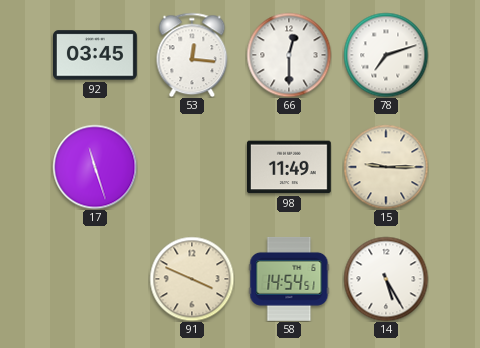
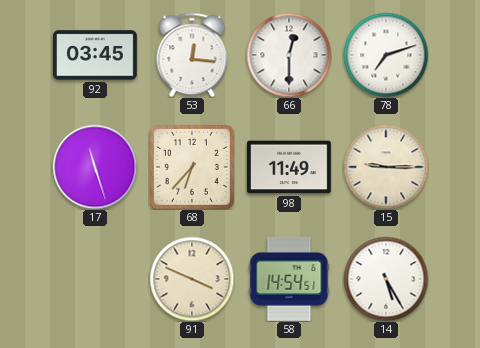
68: none -> 6:37
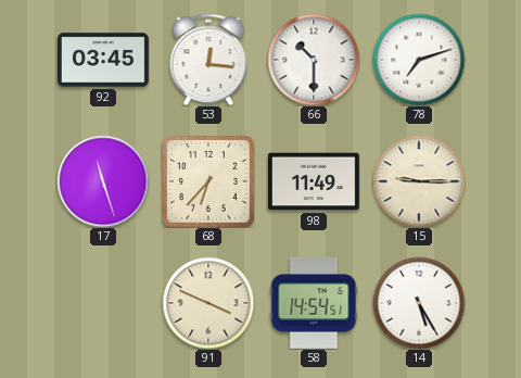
66: 12:30 -> 10:30
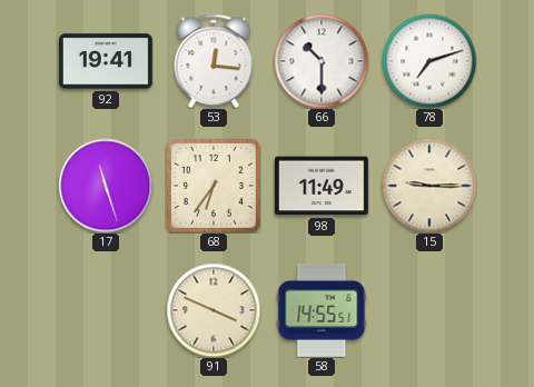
92: 03:45 -> 19:41
68: 6:37 -> 6:36
58: 14:54 -> 14:55
14: 5:25 -> none
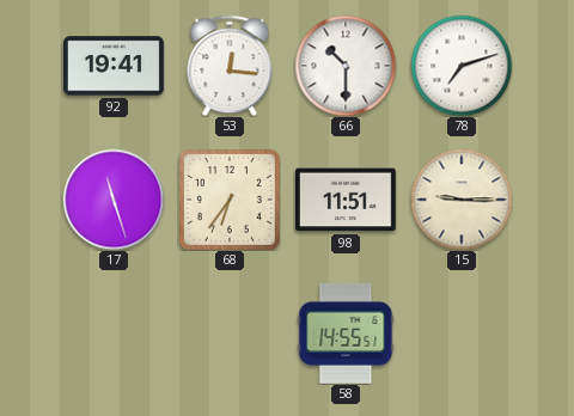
98: 11:49 -> 11:51
91: 3:49 -> none
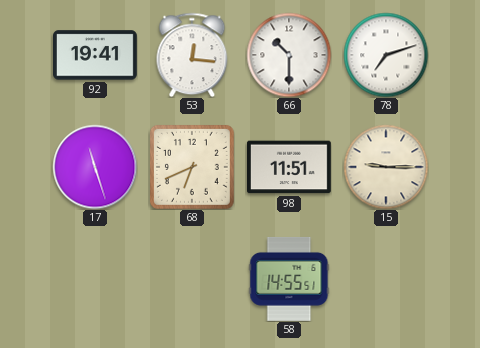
68: 6:36 -> 6:41
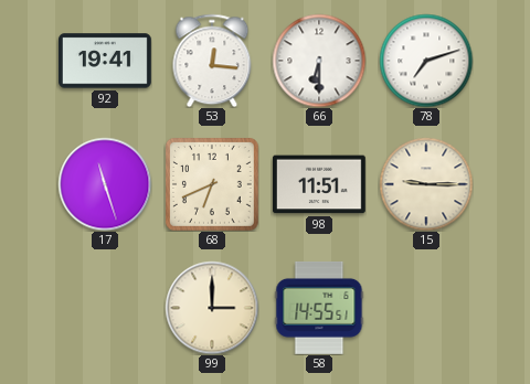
66: 10:30 -> 6:30
99: none -> 3:00
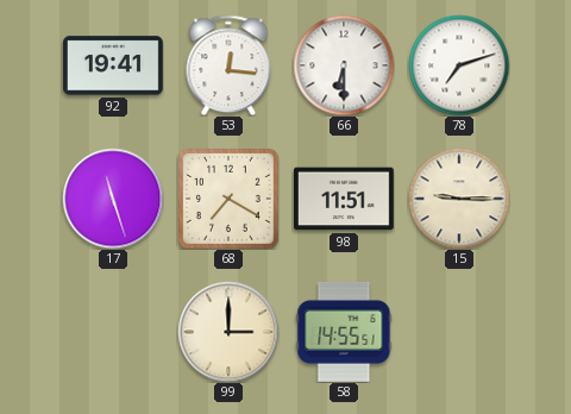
68: 6:41 -> 7:20
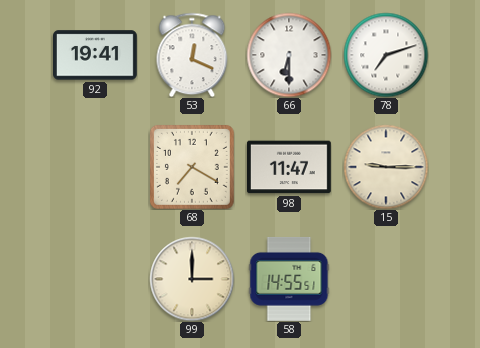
53: 12:16 -> 12:19
17: 11:27 -> none
98: 11:51 -> 11:47
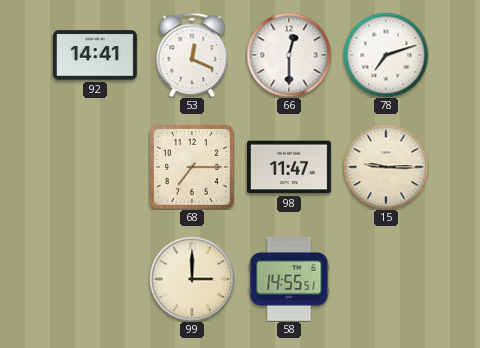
92: 19:41 -> 14:41
66: 6:30 -> 12:30
68: 7:20 -> 7:15
